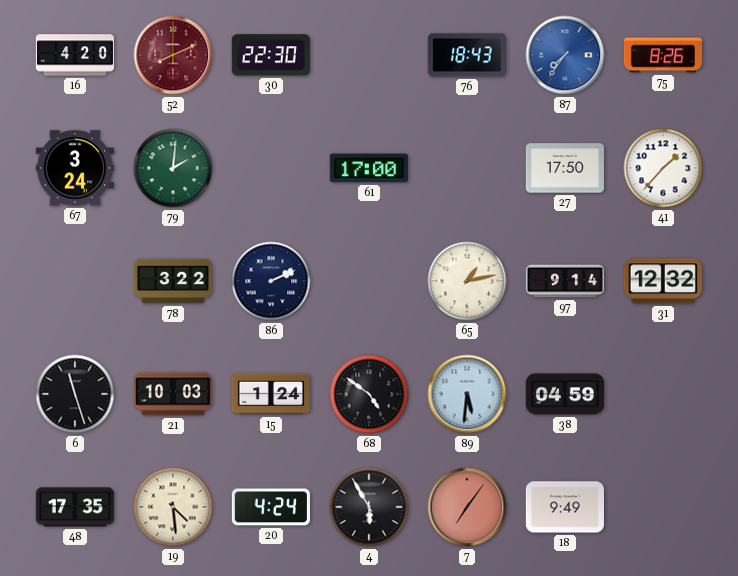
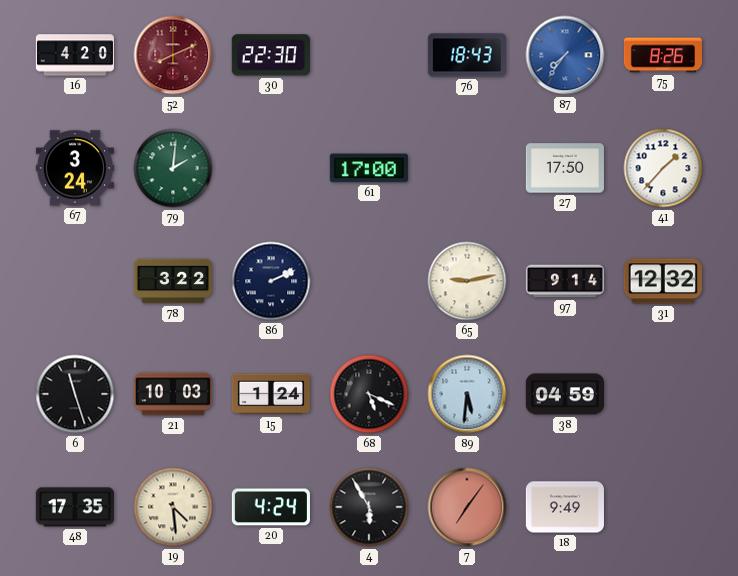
65: 1:13 -> 9:13
68: 4:51 -> 5:19
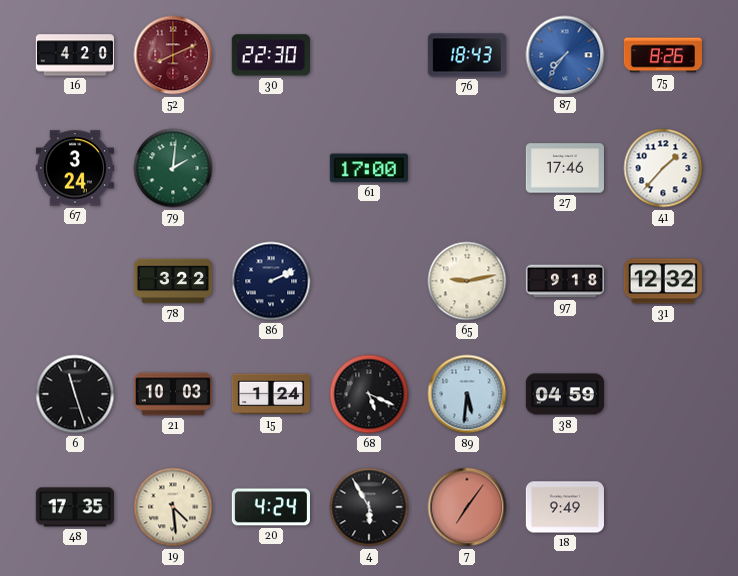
27: 17:50 -> 17:46
97: 9:14 -> 9:18
